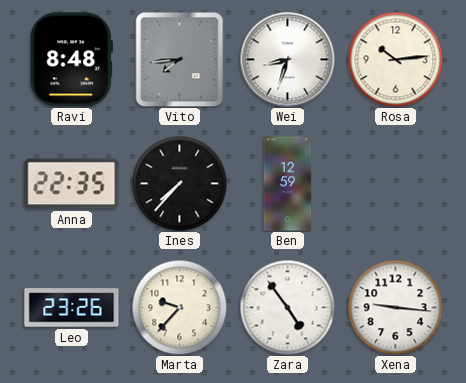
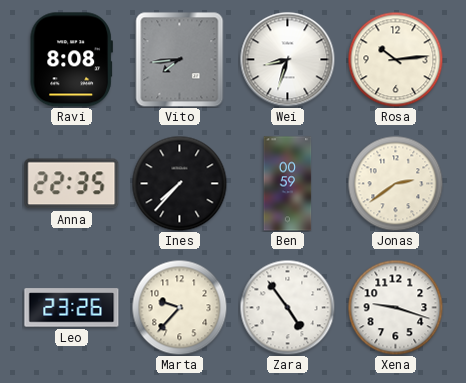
Ravi: 8:48 -> 8:08
Ben: 12:59 -> 00:59
Jonas: none -> 2:39
Xena: 9:16 -> 9:18
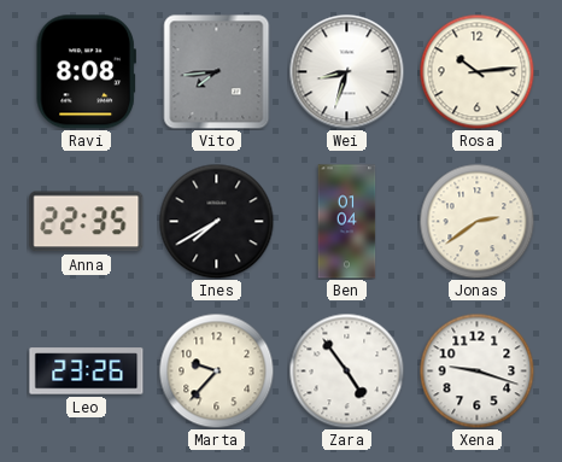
Ines: 7:37 -> 7:40
Ben: 00:59 -> 01:04
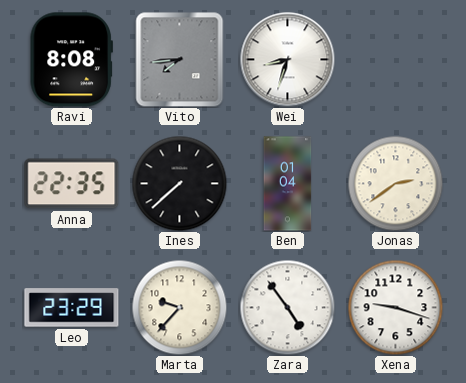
Rosa: 10:14 -> none
Ines: 7:40 -> 7:38
Leo: 23:26 -> 23:29
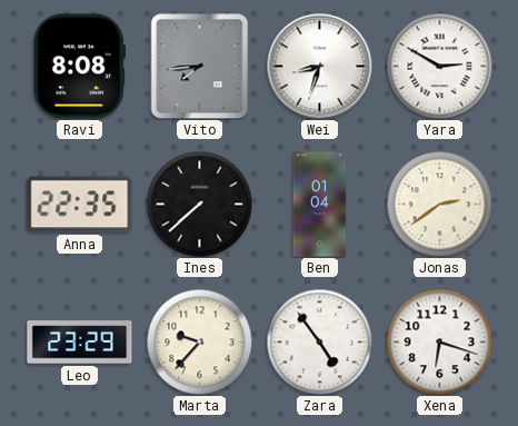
Yara: none -> 2:50
Xena: 9:18 -> 6:18
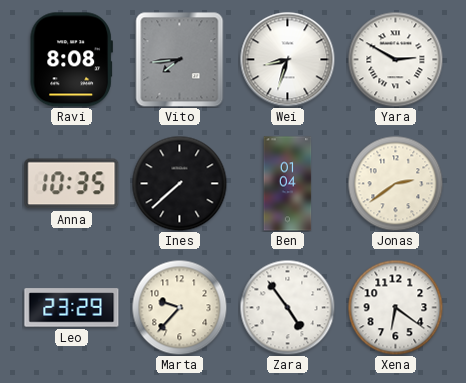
Anna: 22:35 -> 10:35
Xena: 6:18 -> 6:21
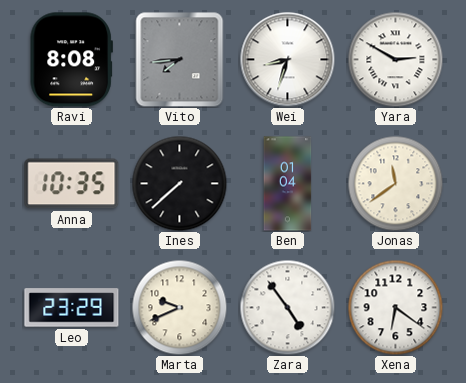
Jonas: 2:39 -> 11:39
Marta: 9:37 -> 9:41
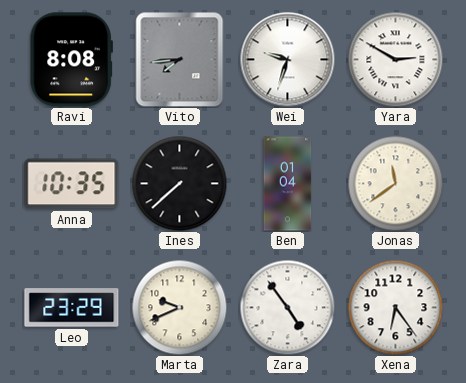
Wei: 8:33 -> 9:33
Xena: 6:21 -> 6:24
